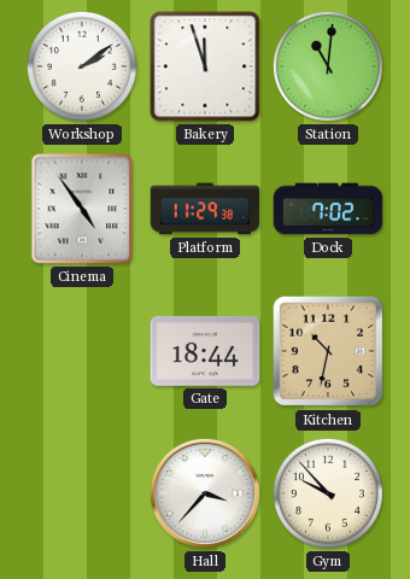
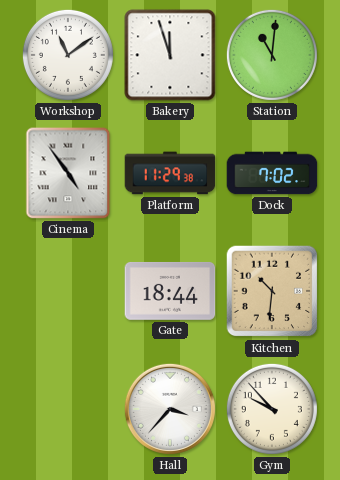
Workshop: 2:09 -> 11:09
Kitchen: 10:32 -> 10:31
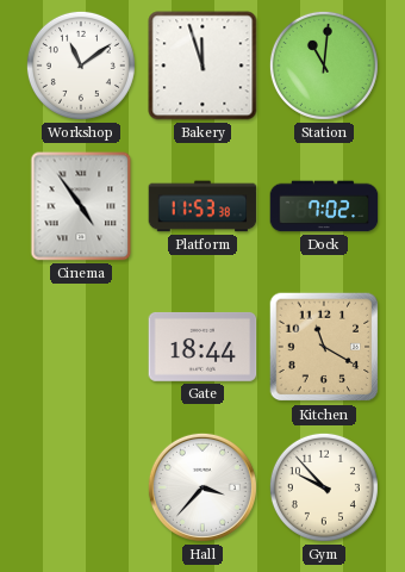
Platform: 11:29 -> 11:53
Kitchen: 10:31 -> 11:20
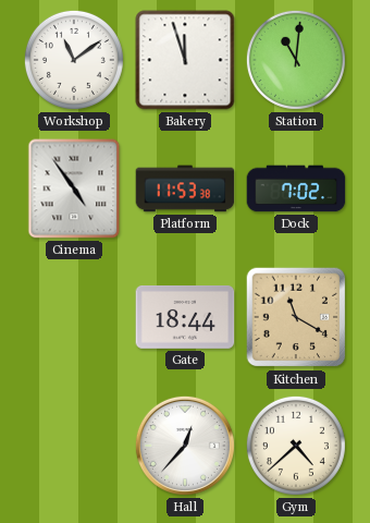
Hall: 3:37 -> 12:37
Gym: 9:53 -> 4:38
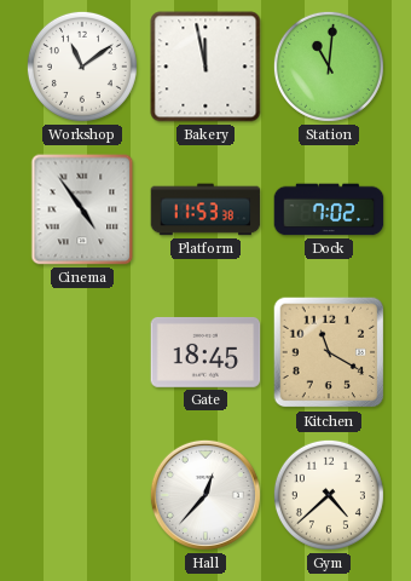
Bakery: 11:57 -> 11:58
Gate: 18:44 -> 18:45
